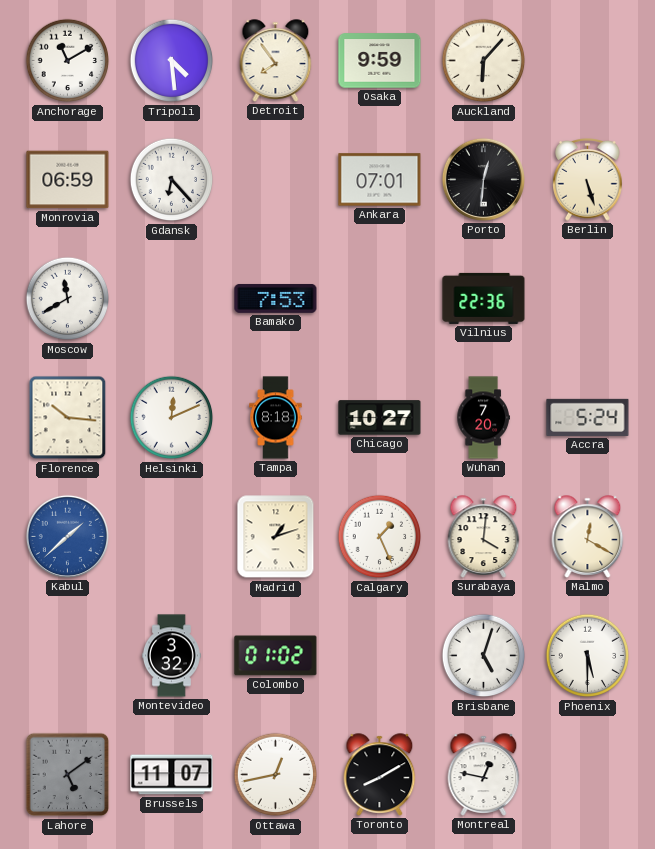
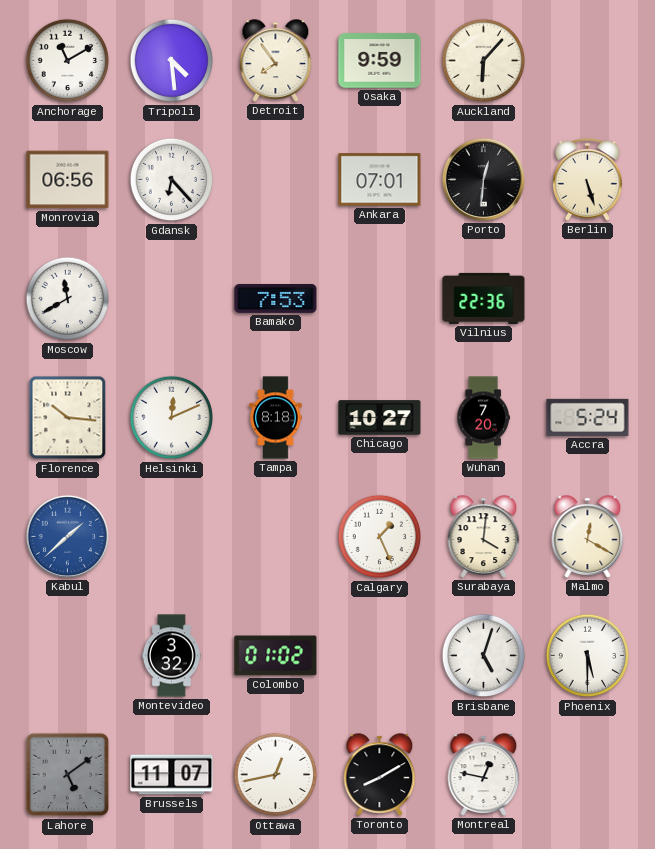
Monrovia: 06:59 -> 06:56
Madrid: 1:12 -> none
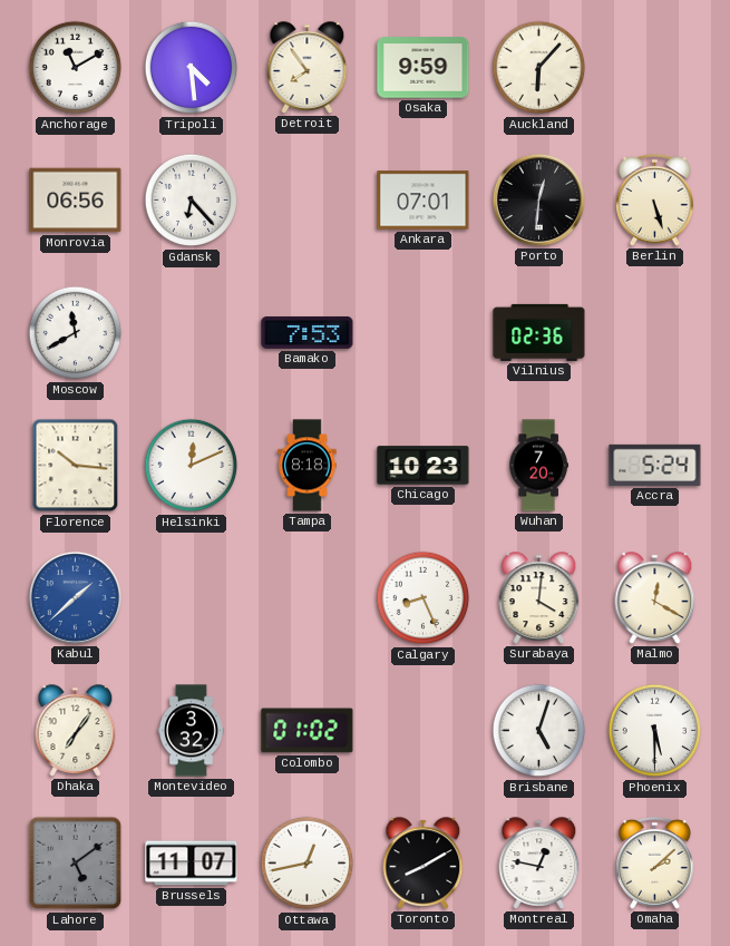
Vilnius: 22:36 -> 02:36
Chicago: 10:27 -> 10:23
Calgary: 1:26 -> 8:26
Dhaka: none -> 7:06
Omaha: none -> 2:08
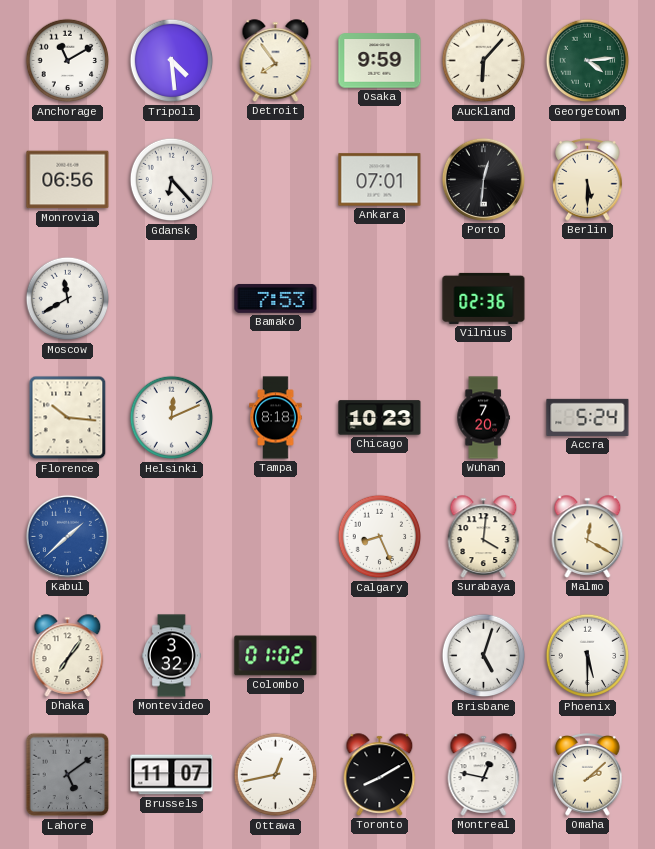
Georgetown: none -> 4:14
Berlin: 5:27 -> 5:30
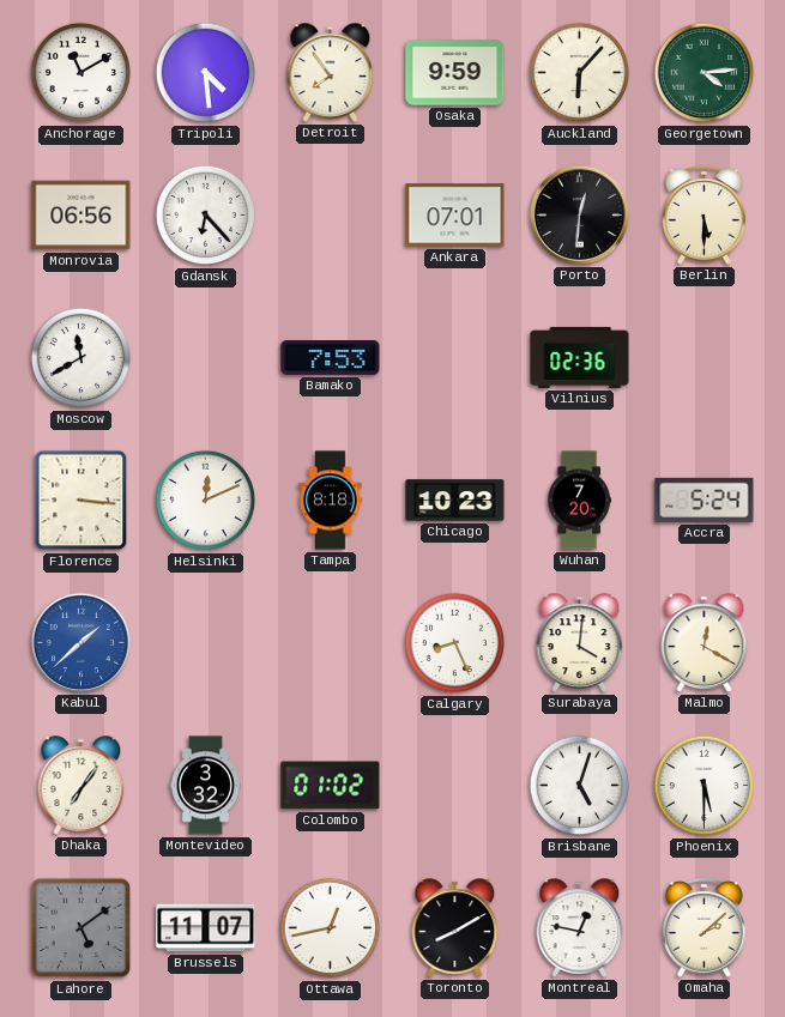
Florence: 10:16 -> 3:16
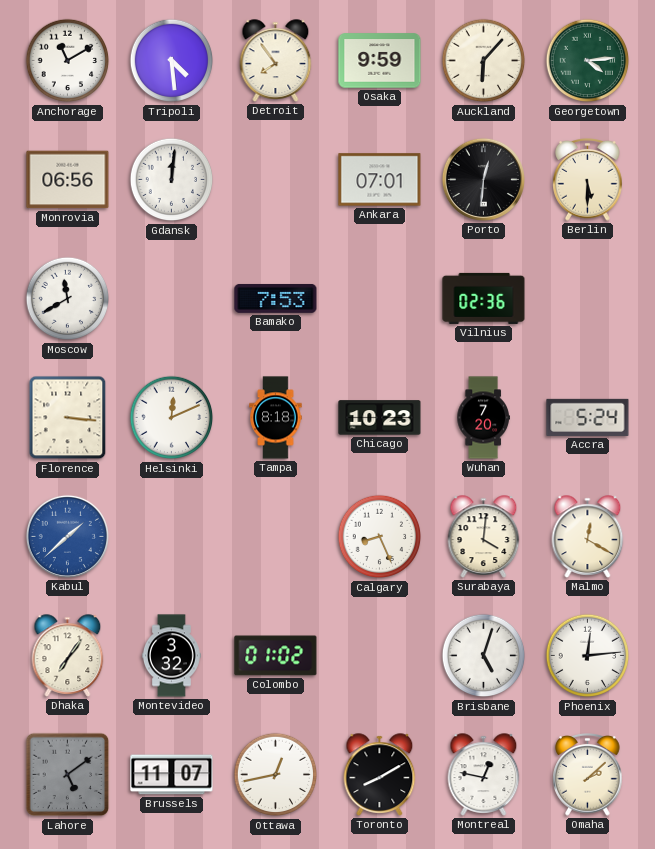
Gdansk: 6:23 -> 12:01
Phoenix: 5:30 -> 12:14
